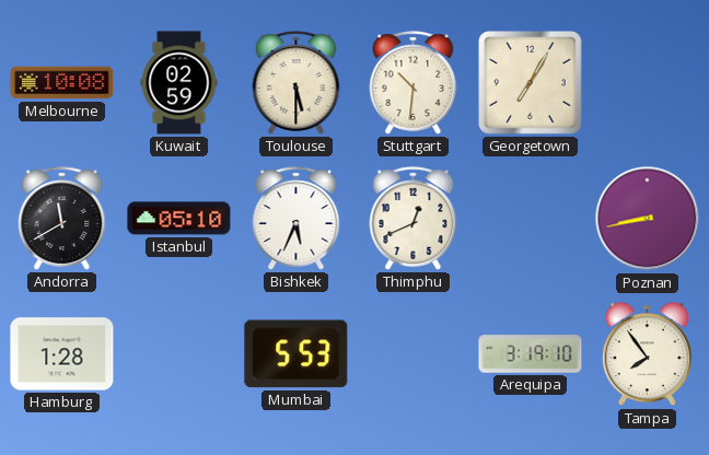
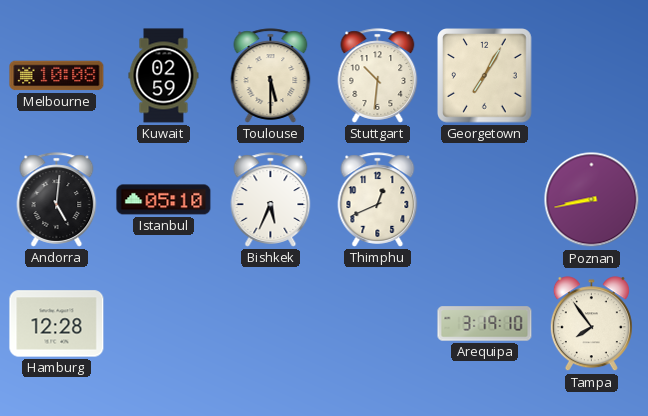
Andorra: 11:40 -> 5:01
Hamburg: 1:28 -> 12:28
Mumbai: 5:53 -> none
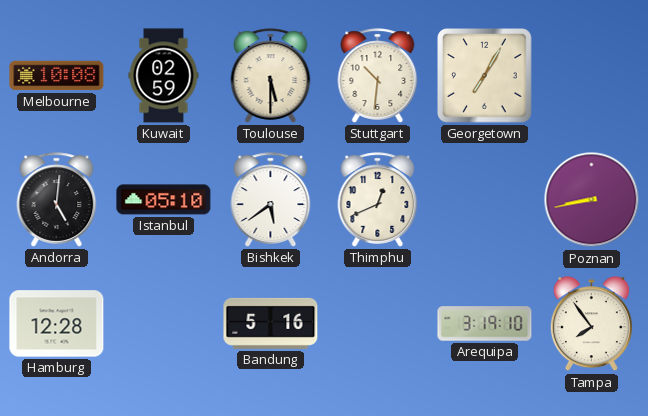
Bishkek: 5:34 -> 5:39
Bandung: none -> 5:16
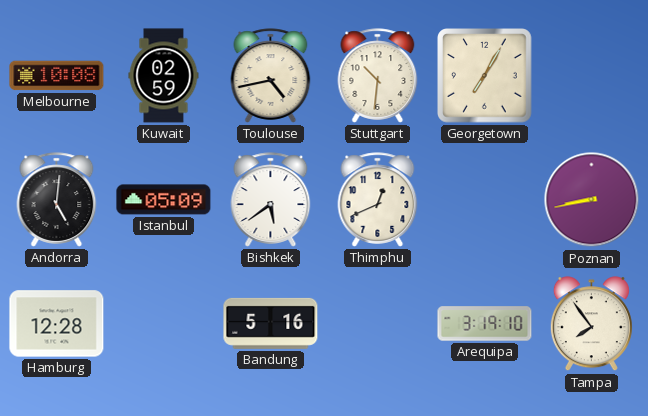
Toulouse: 5:30 -> 4:43
Istanbul: 05:10 -> 05:09
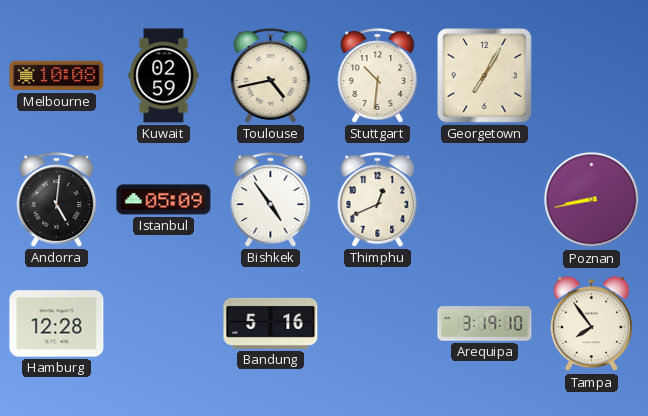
Bishkek: 5:39 -> 4:54
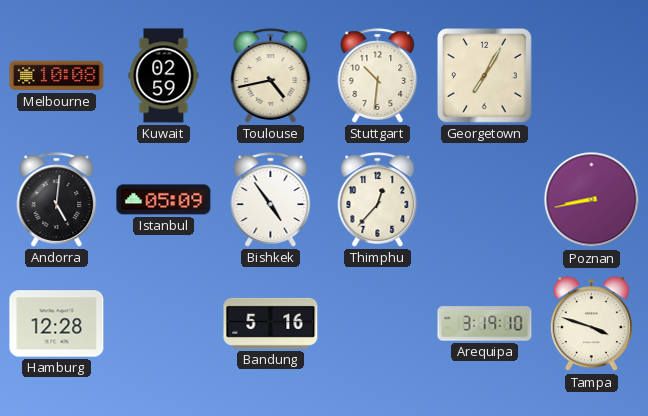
Thimphu: 12:41 -> 12:37
Tampa: 7:54 -> 3:48
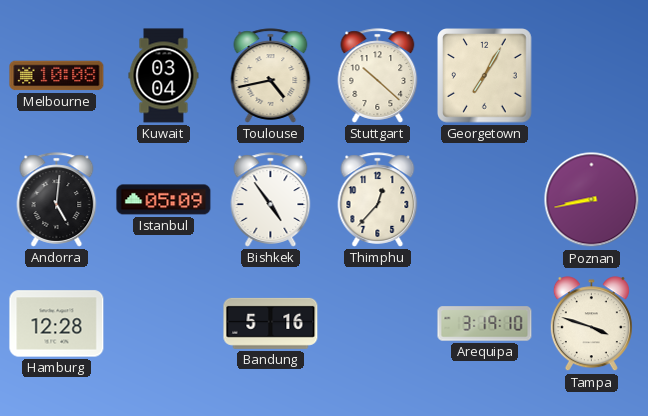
Kuwait: 02:59 -> 03:04
Stuttgart: 10:31 -> 10:22
